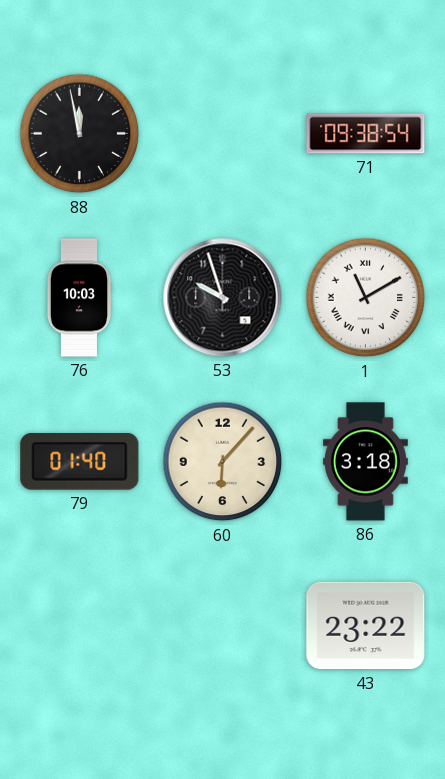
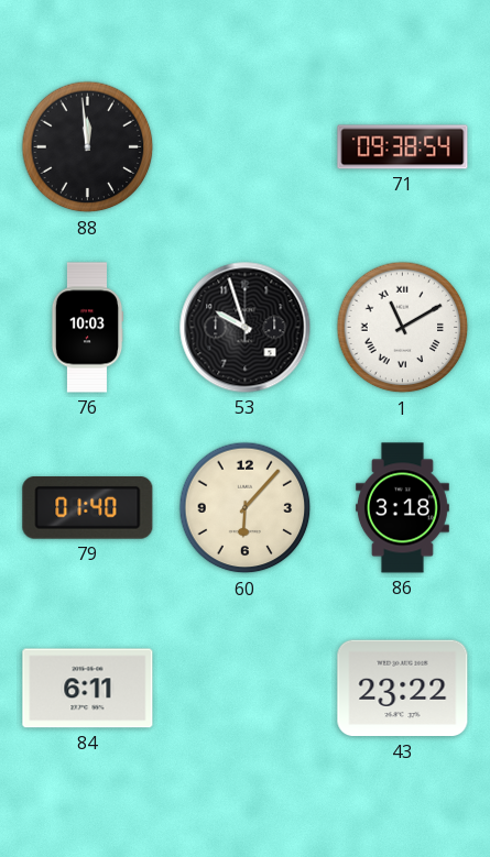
88: 11:58 -> 11:59
84: none -> 6:11
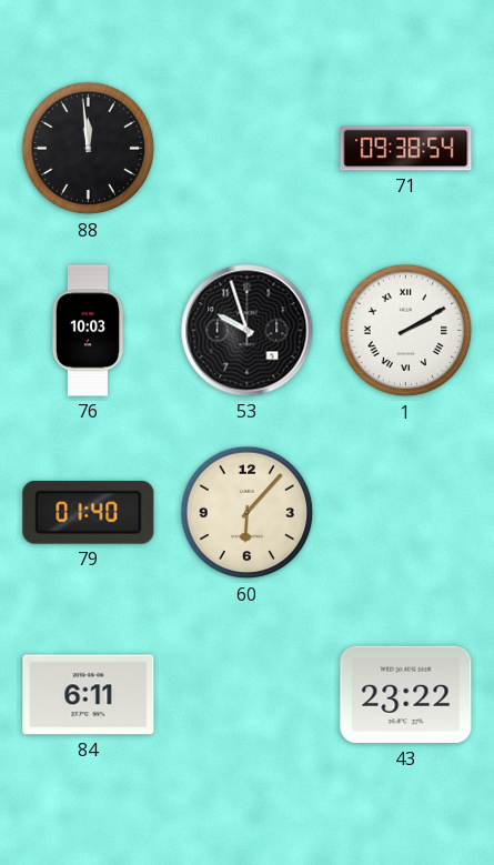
1: 11:10 -> 2:10
86: 3:18 -> none
